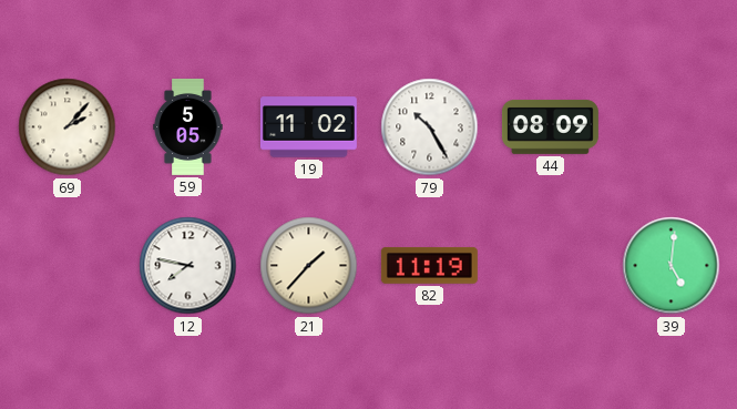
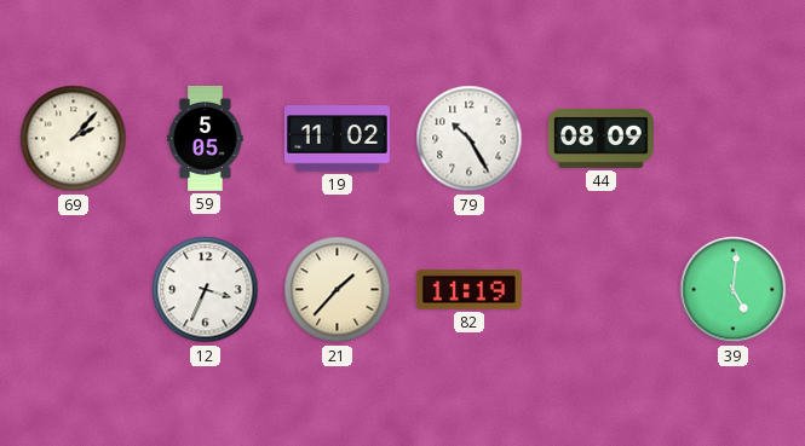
12: 7:47 -> 3:34
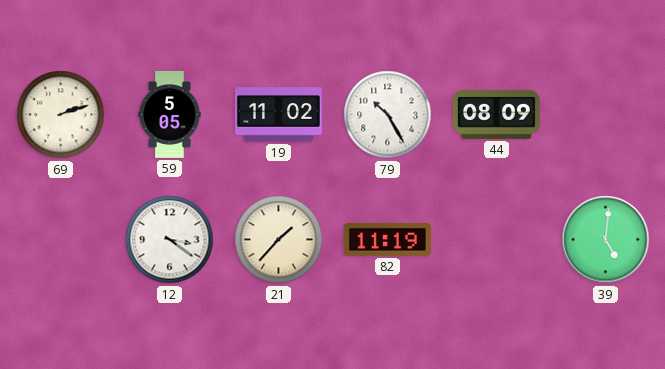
69: 2:07 -> 2:12
12: 3:34 -> 3:21
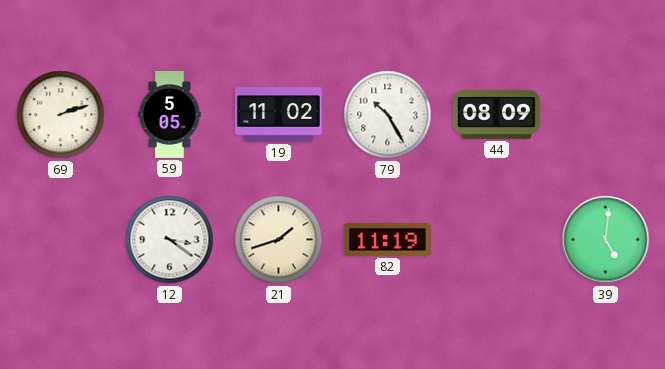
21: 1:37 -> 1:42
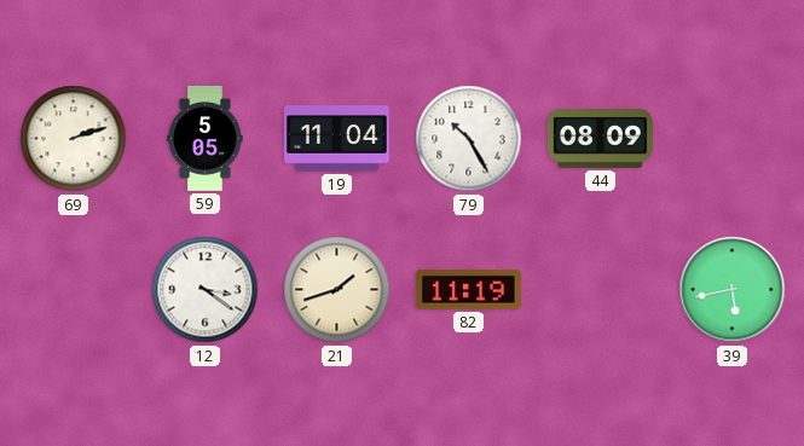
19: 11:02 -> 11:04
39: 5:01 -> 5:43
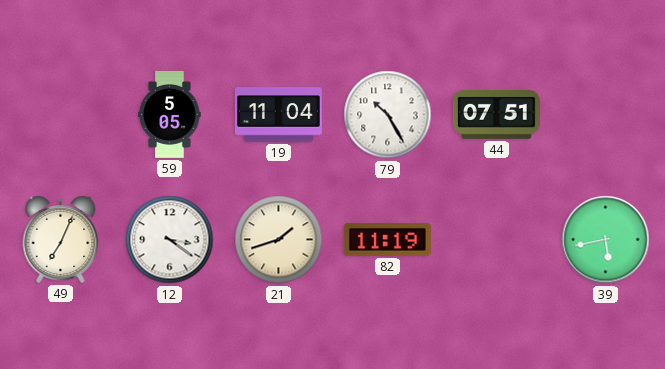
69: 2:12 -> none
44: 08:09 -> 07:51
49: none -> 7:04
